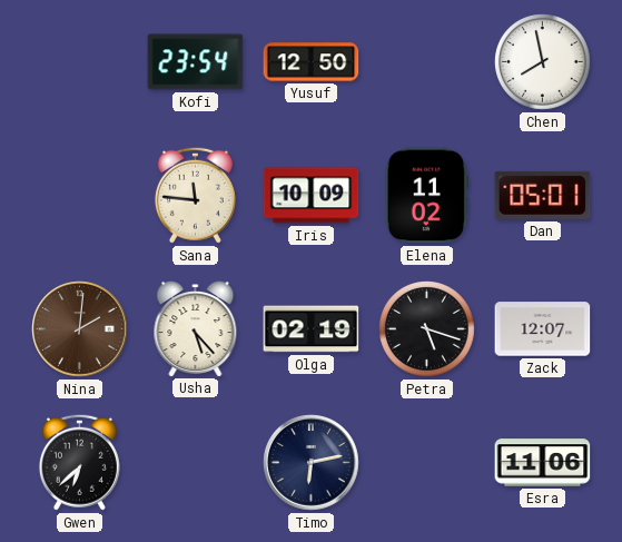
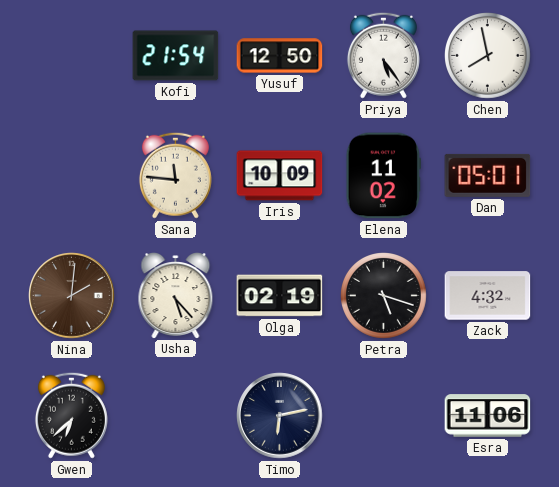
Kofi: 23:54 -> 21:54
Priya: none -> 5:24
Zack: 12:07 -> 4:32
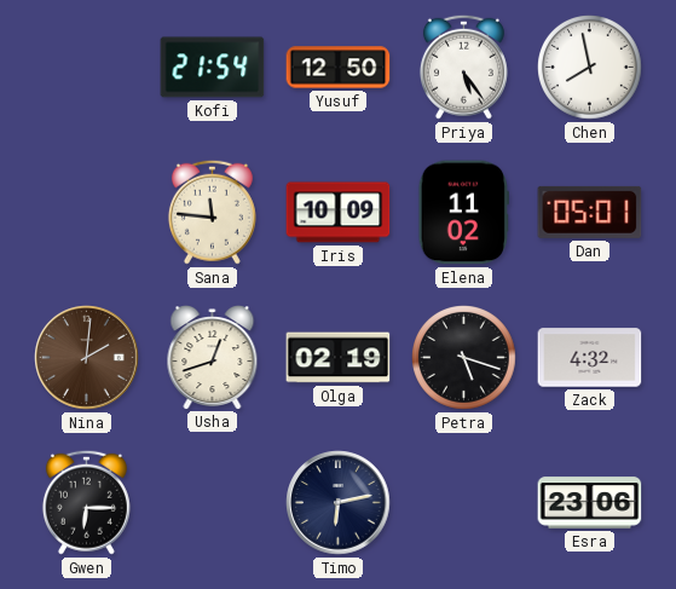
Usha: 5:23 -> 12:42
Gwen: 6:38 -> 6:15
Esra: 11:06 -> 23:06
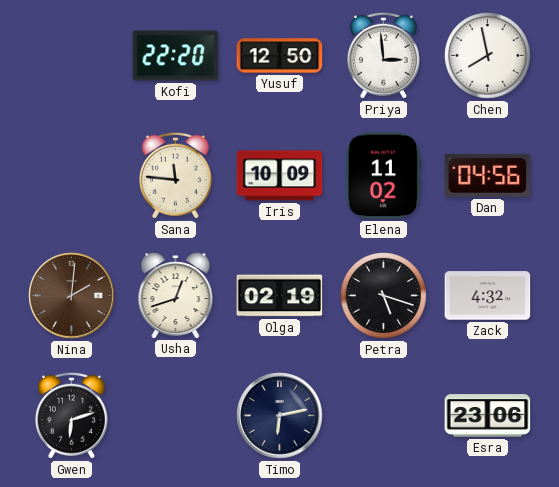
Kofi: 21:54 -> 22:20
Priya: 5:24 -> 2:59
Dan: 05:01 -> 04:56
Gwen: 6:15 -> 6:12
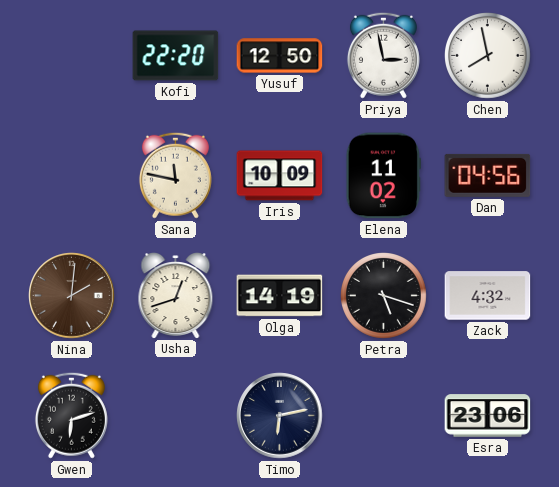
Priya: 2:59 -> 2:58
Sana: 11:46 -> 11:47
Olga: 02:19 -> 14:19
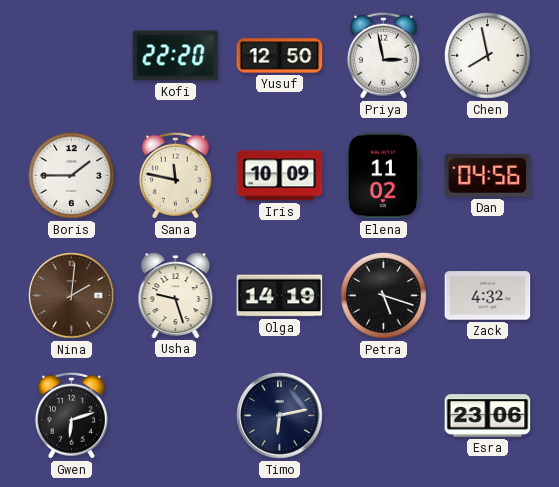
Boris: none -> 1:45
Usha: 12:42 -> 9:27
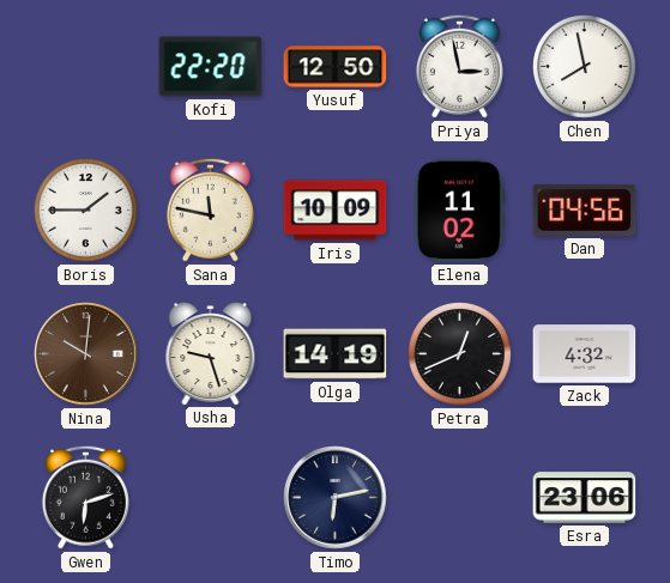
Nina: 2:01 -> 10:01
Petra: 5:18 -> 12:41
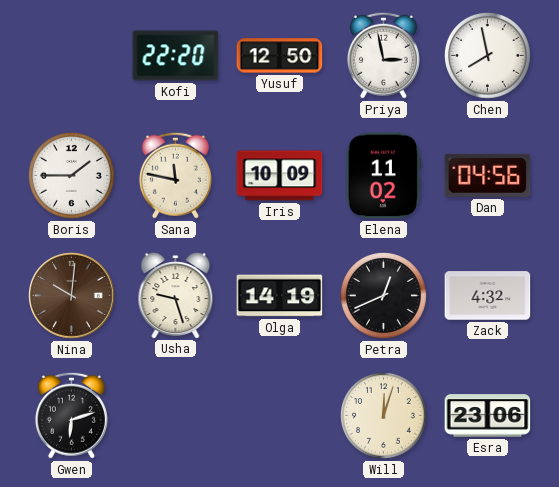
Timo: 6:13 -> none
Will: none -> 12:03
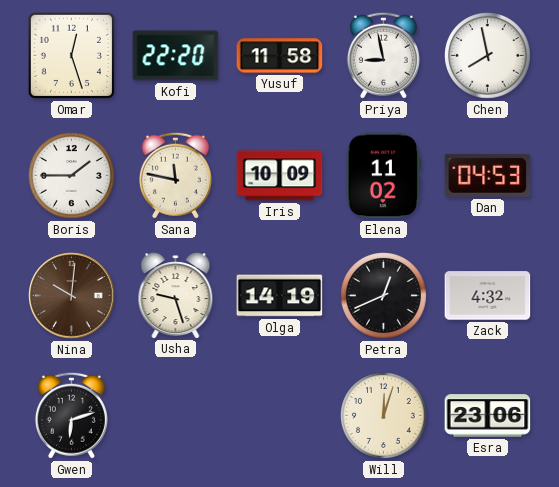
Omar: none -> 12:27
Yusuf: 12:50 -> 11:58
Priya: 2:58 -> 8:58
Dan: 04:56 -> 04:53
